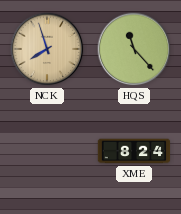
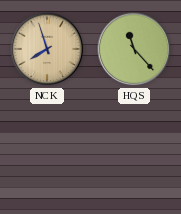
XME: 8:24 -> none
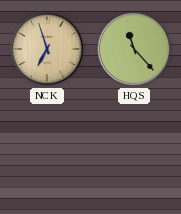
NCK: 7:57 -> 6:57
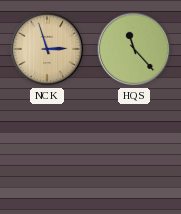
NCK: 6:57 -> 2:57
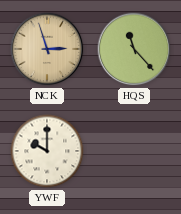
YWF: none -> 10:00
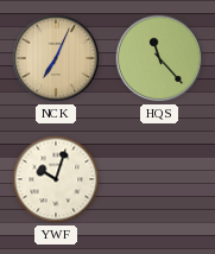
NCK: 2:57 -> 7:04
YWF: 10:00 -> 10:03
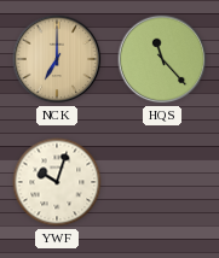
NCK: 7:04 -> 7:00
